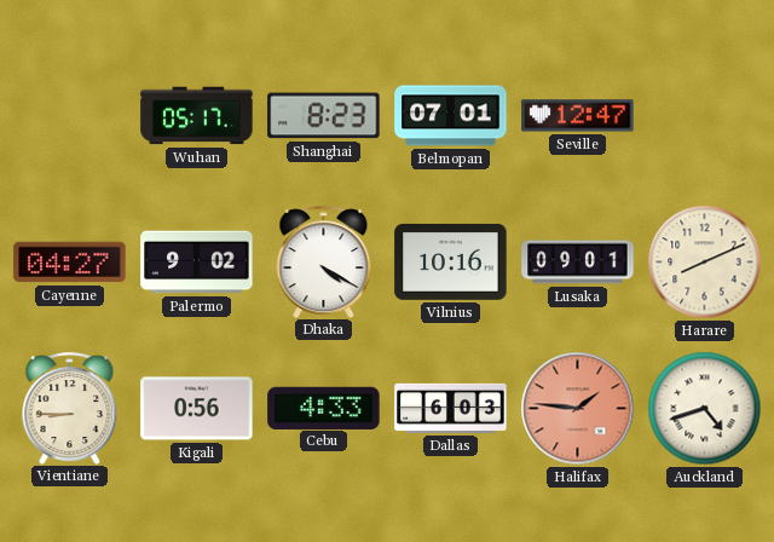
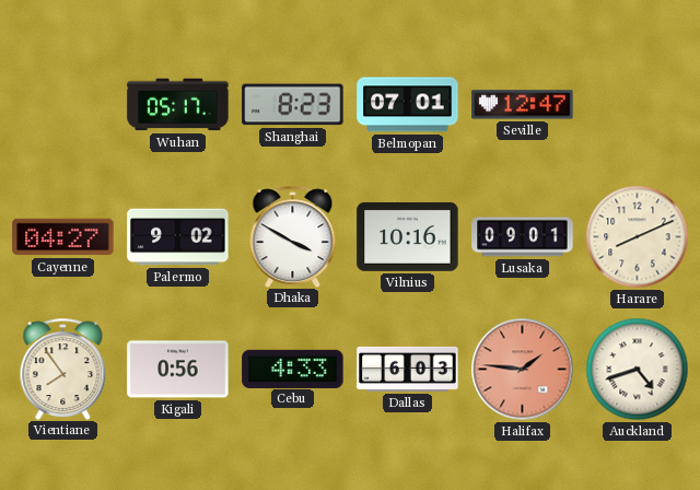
Dhaka: 4:20 -> 3:50
Vientiane: 8:45 -> 7:54
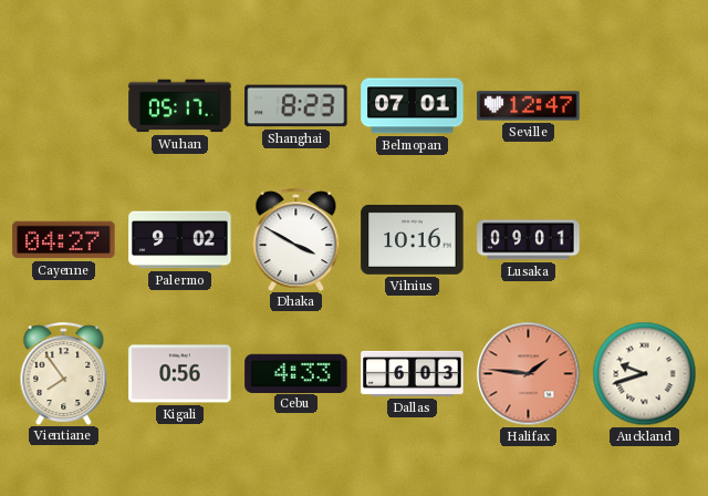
Harare: 8:11 -> none
Auckland: 4:42 -> 9:42
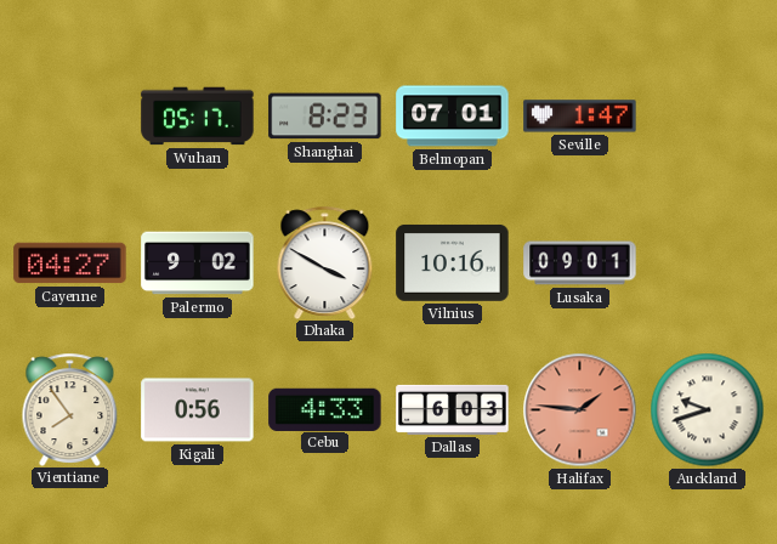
Seville: 12:47 -> 1:47
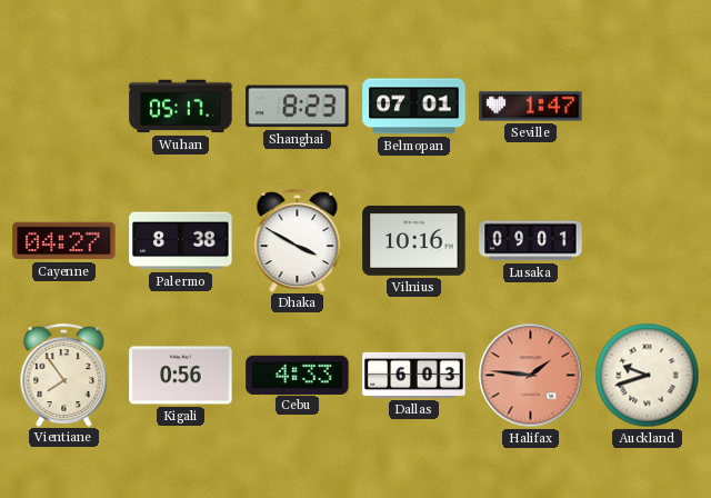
Palermo: 9:02 -> 8:38
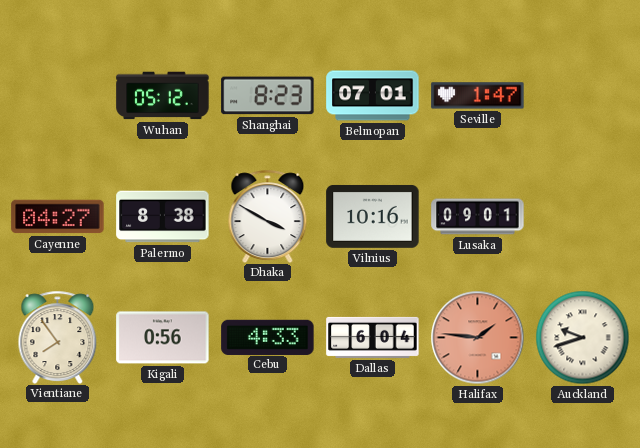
Wuhan: 05:17 -> 05:12
Dallas: 6:03 -> 6:04
